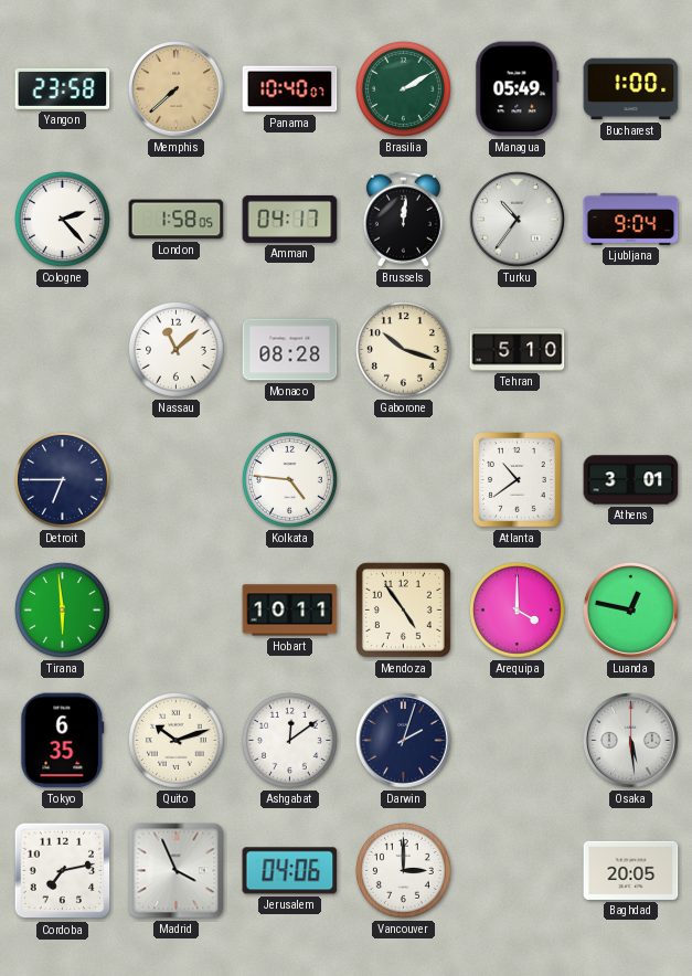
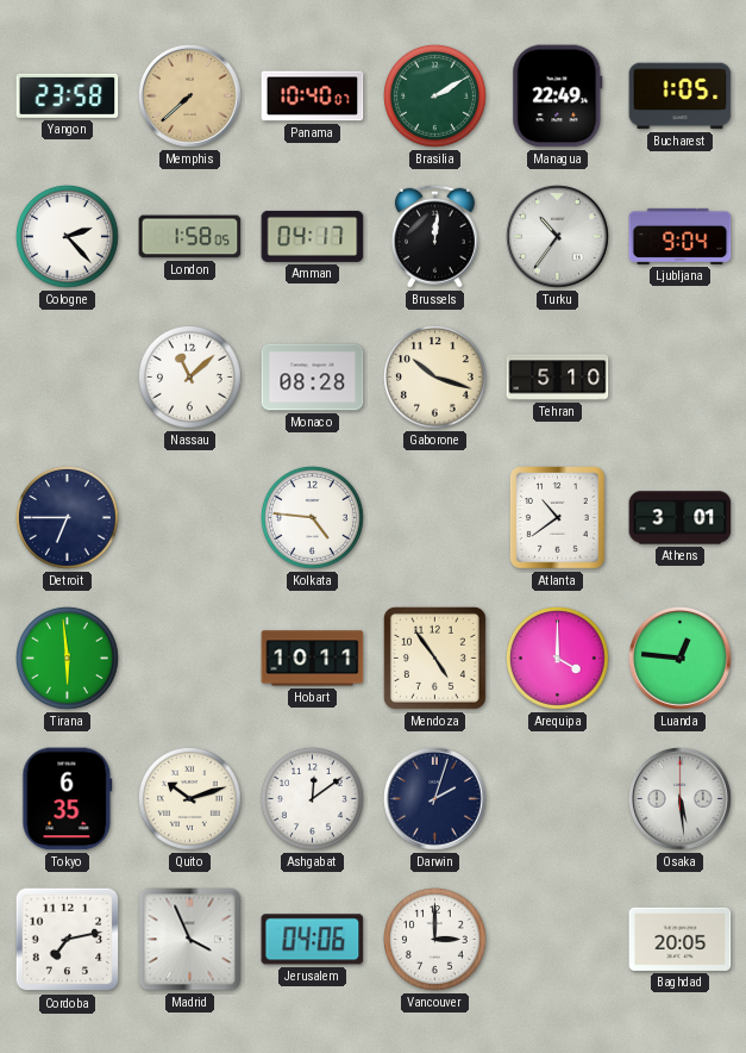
Managua: 05:49 -> 22:49
Bucharest: 1:00 -> 1:05
Luanda: 12:47 -> 12:46
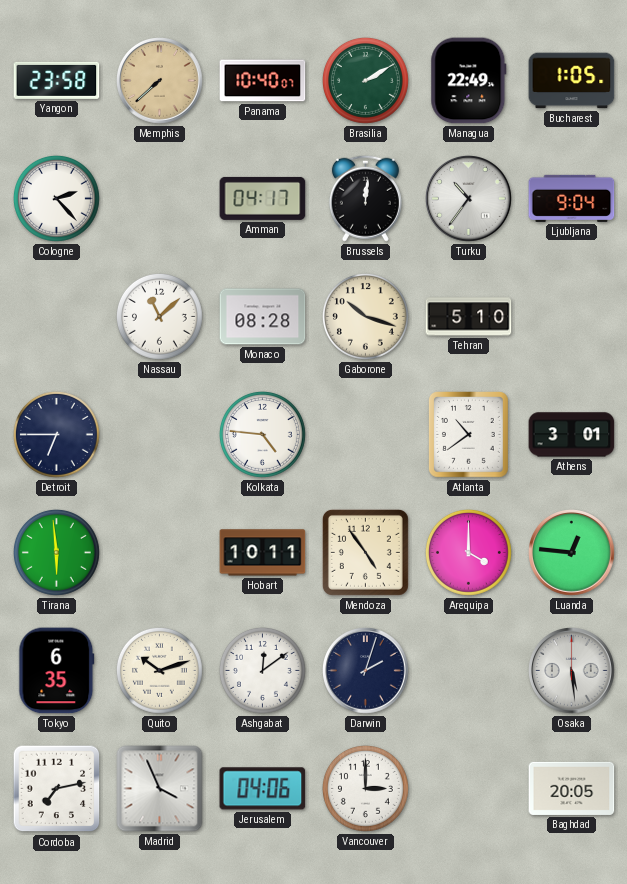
London: 1:58 -> none
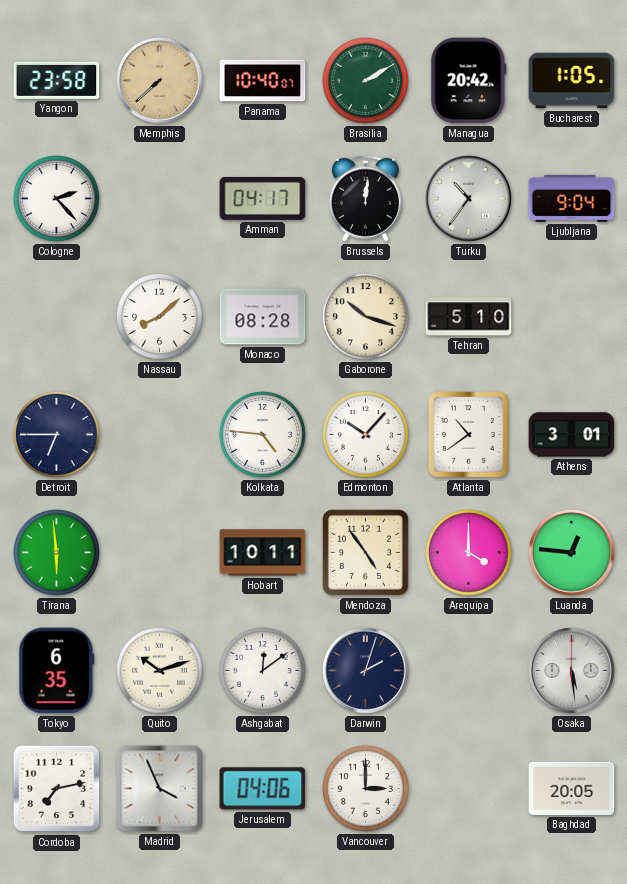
Managua: 22:49 -> 20:42
Nassau: 11:08 -> 8:08
Edmonton: none -> 10:07
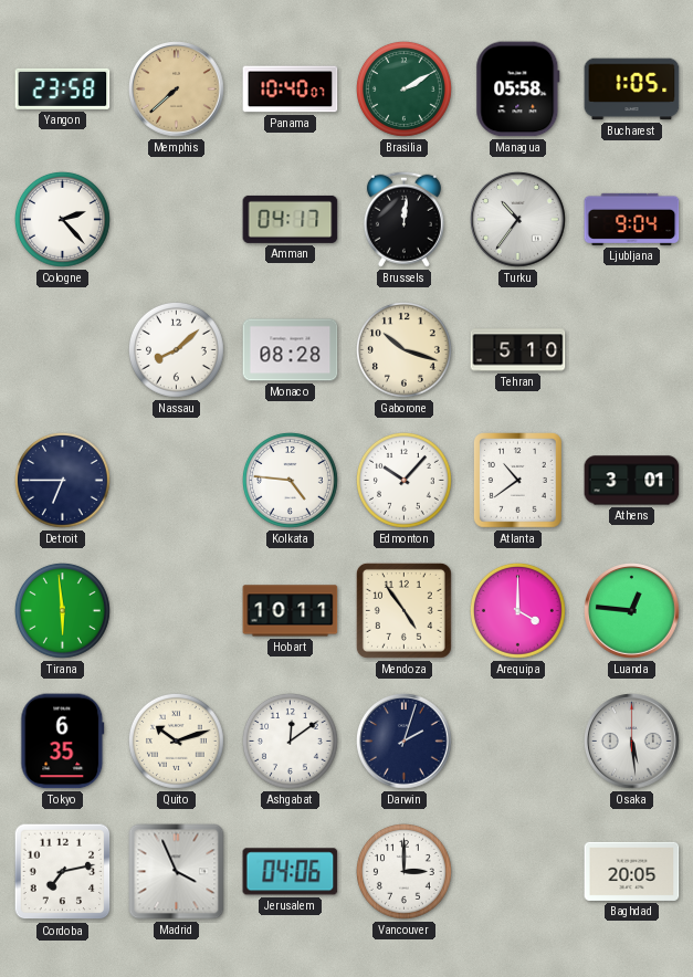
Managua: 20:42 -> 05:58
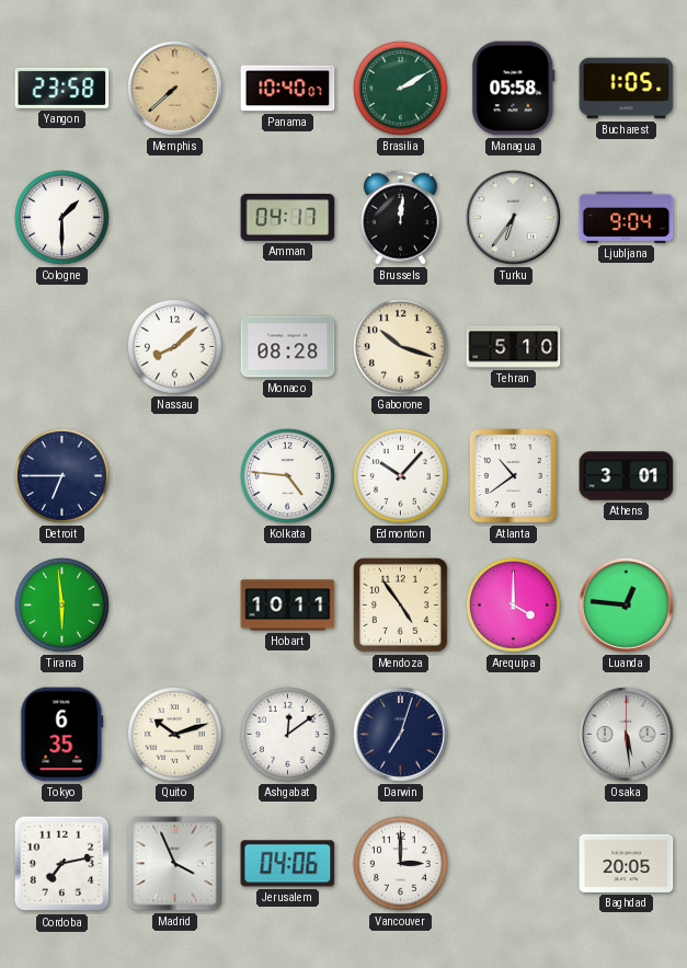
Cologne: 2:23 -> 1:30
Turku: 10:36 -> 6:36
Darwin: 2:03 -> 7:03
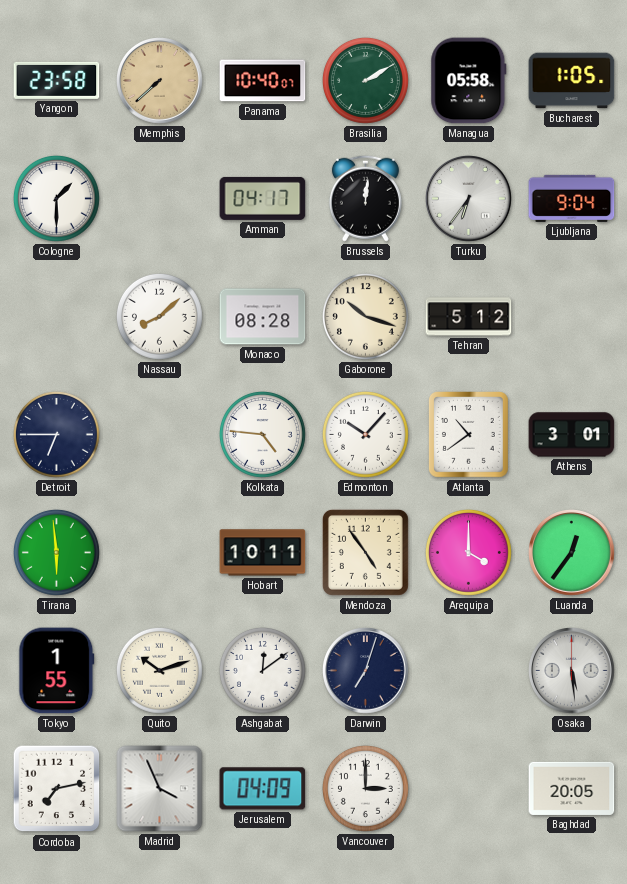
Tehran: 5:10 -> 5:12
Luanda: 12:46 -> 12:36
Tokyo: 6:35 -> 1:55
Jerusalem: 04:06 -> 04:09
